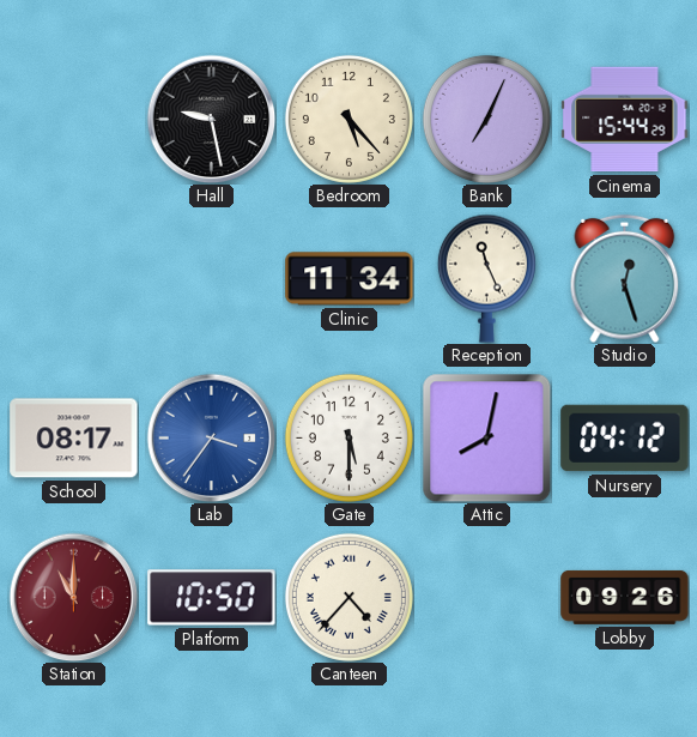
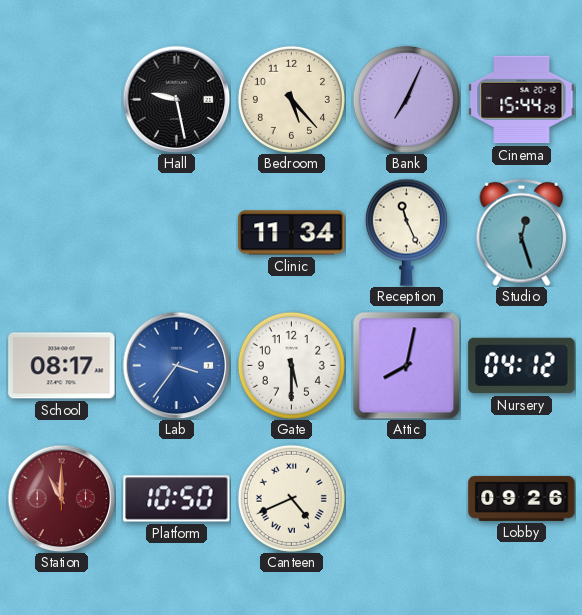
Canteen: 4:37 -> 4:41
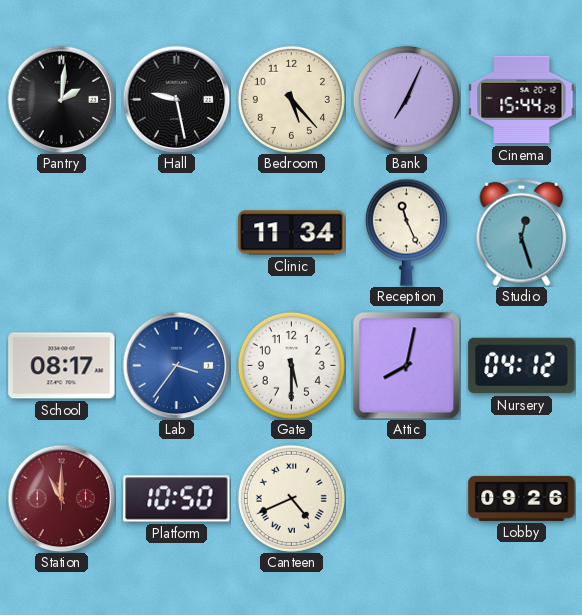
Pantry: none -> 2:01
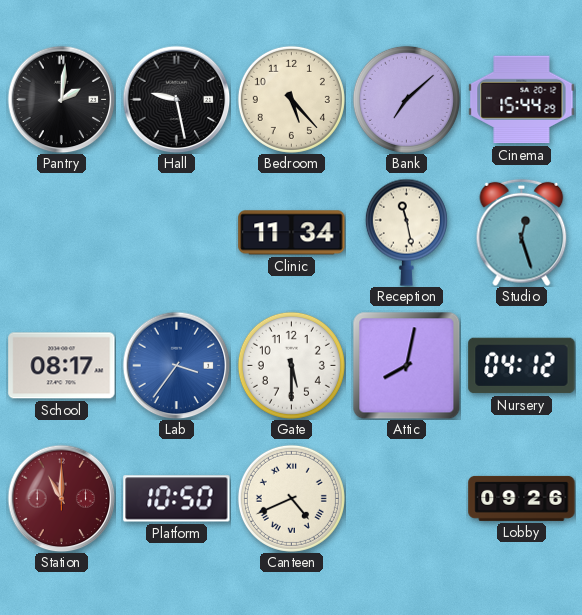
Bank: 7:04 -> 7:08
Reception: 11:26 -> 11:28
